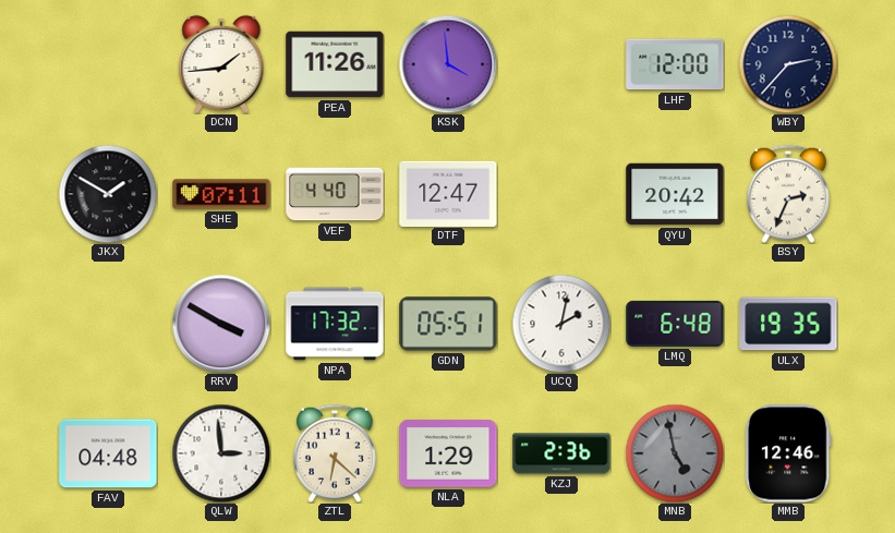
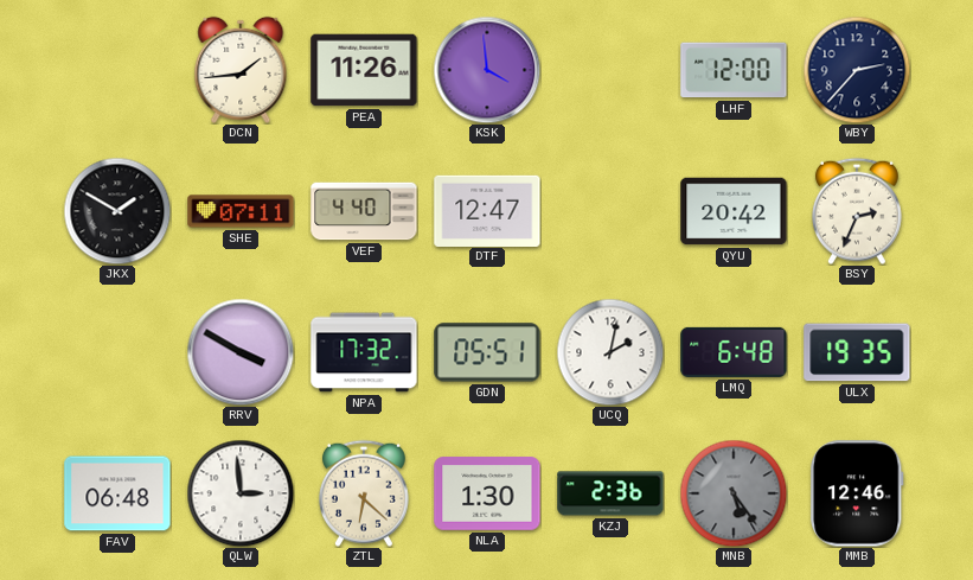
FAV: 04:48 -> 06:48
NLA: 1:29 -> 1:30
MNB: 4:58 -> 5:24
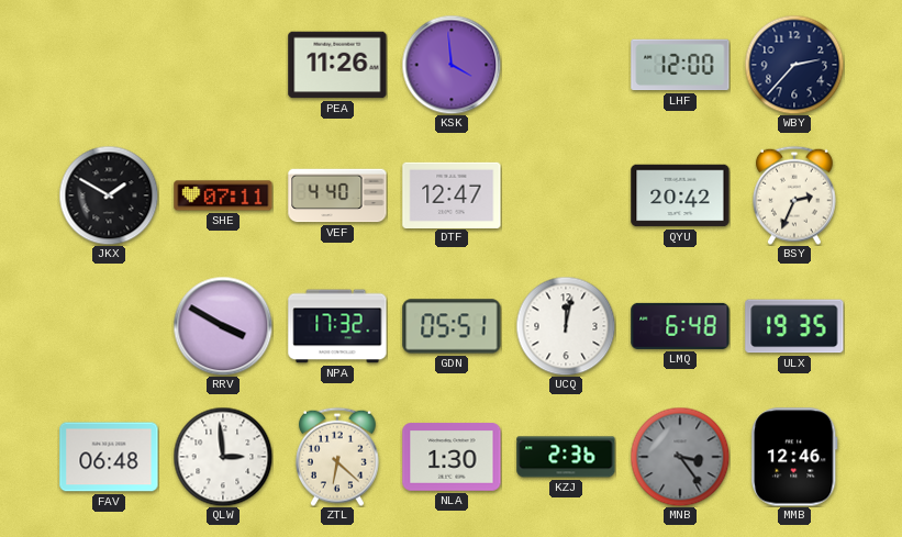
DCN: 1:44 -> none
UCQ: 2:02 -> 12:02
MNB: 5:24 -> 3:24
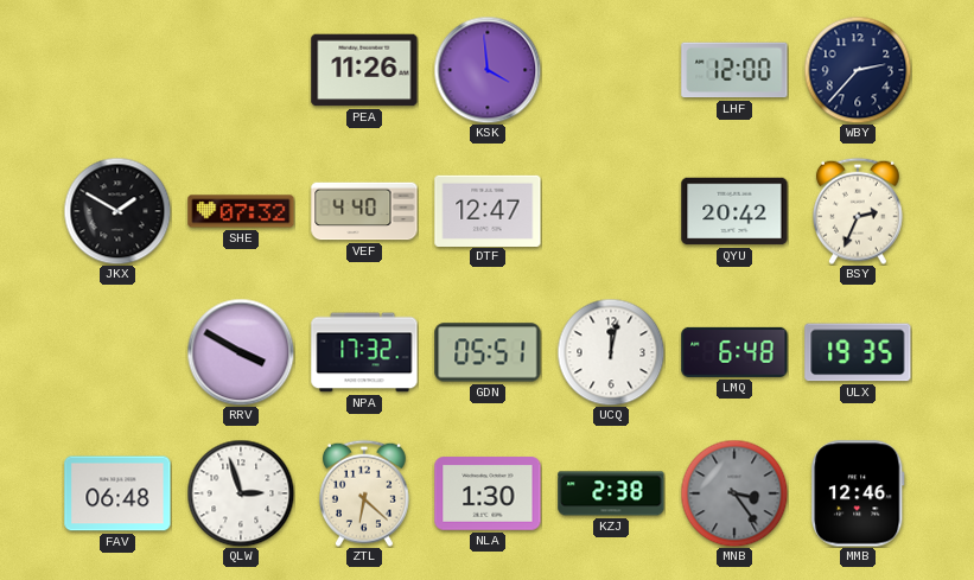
SHE: 07:11 -> 07:32
QLW: 2:59 -> 2:57
KZJ: 2:36 -> 2:38
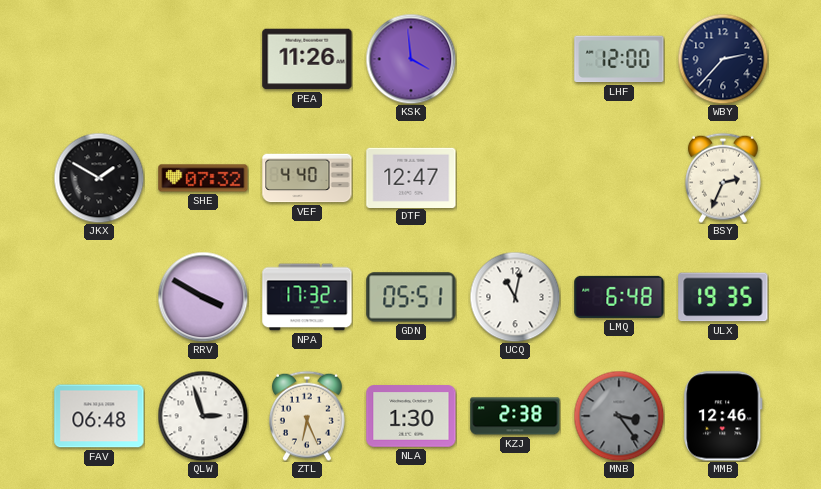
QYU: 20:42 -> none
UCQ: 12:02 -> 11:02
ZTL: 6:22 -> 6:26
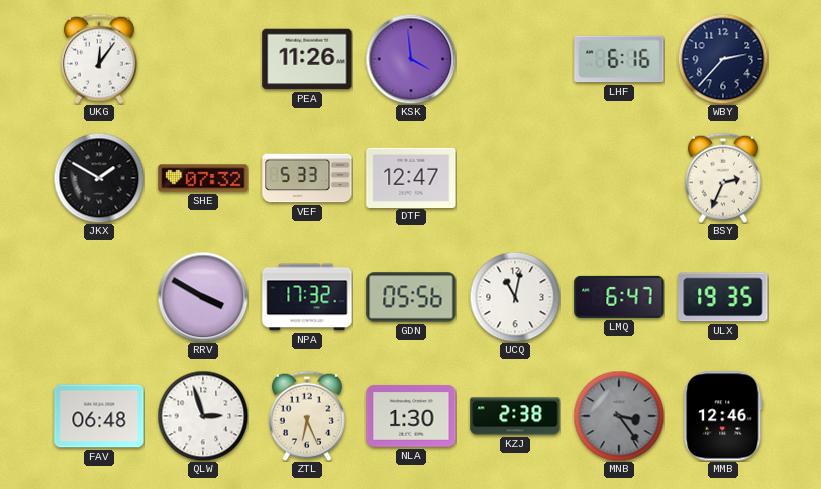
UKG: none -> 12:06
LHF: 12:00 -> 6:16
VEF: 4:40 -> 5:33
GDN: 05:51 -> 05:56
LMQ: 6:48 -> 6:47
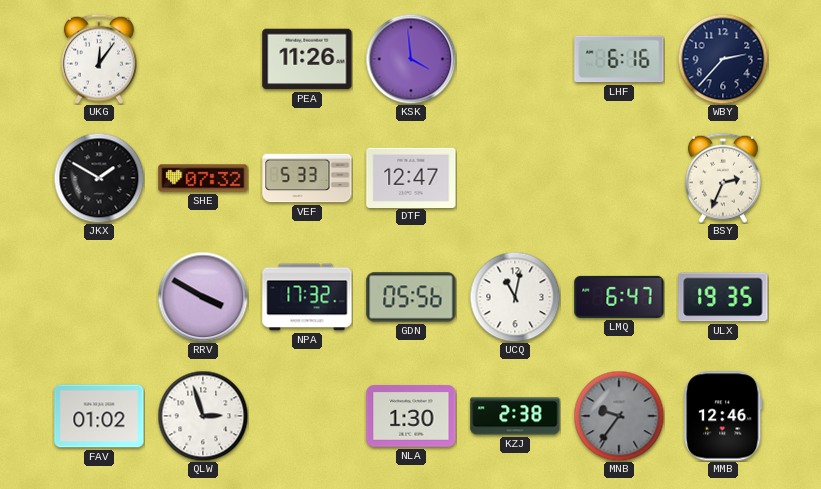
FAV: 06:48 -> 01:02
ZTL: 6:26 -> none
MNB: 3:24 -> 9:36
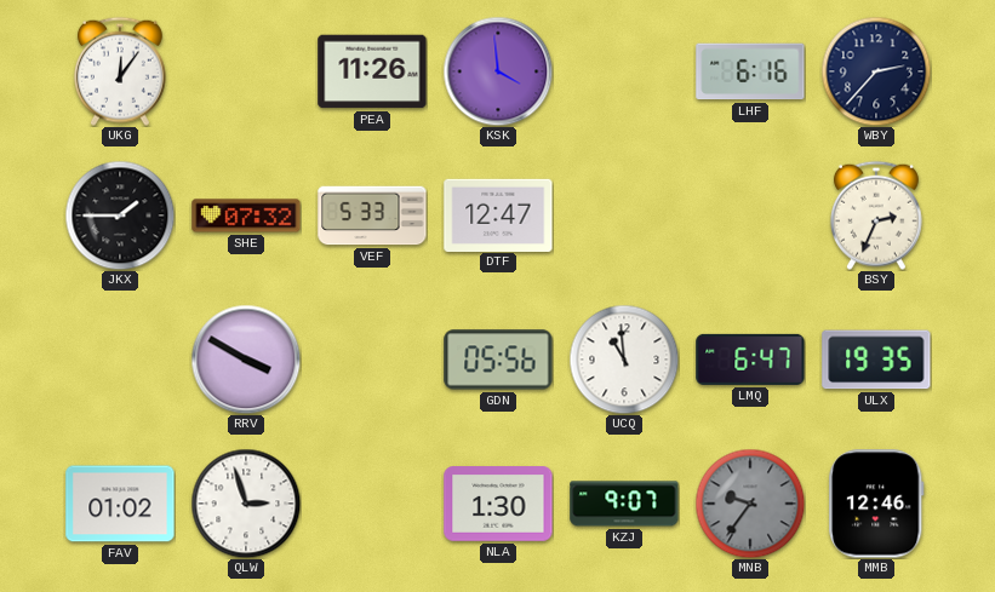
JKX: 1:50 -> 1:45
NPA: 17:32 -> none
UCQ: 11:02 -> 10:59
KZJ: 2:38 -> 9:07
